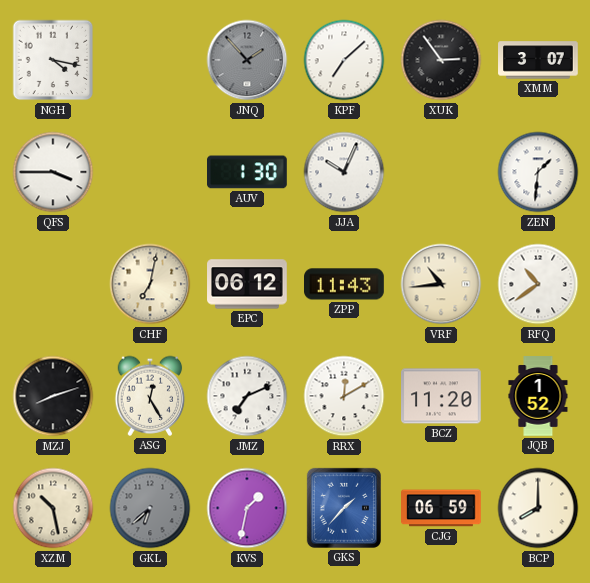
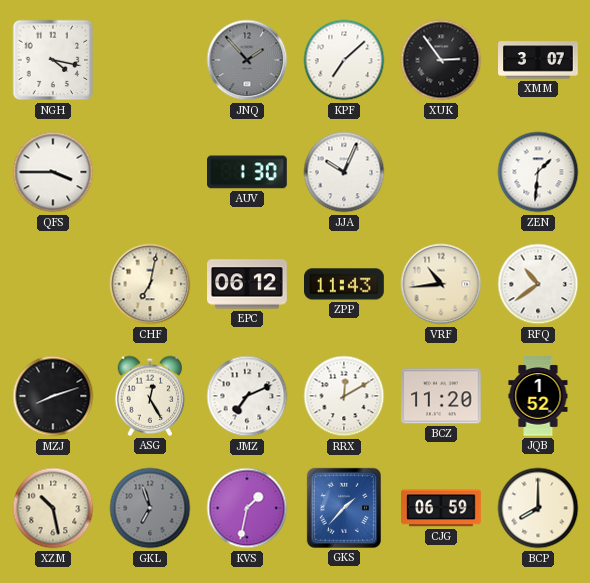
GKL: 6:38 -> 6:57
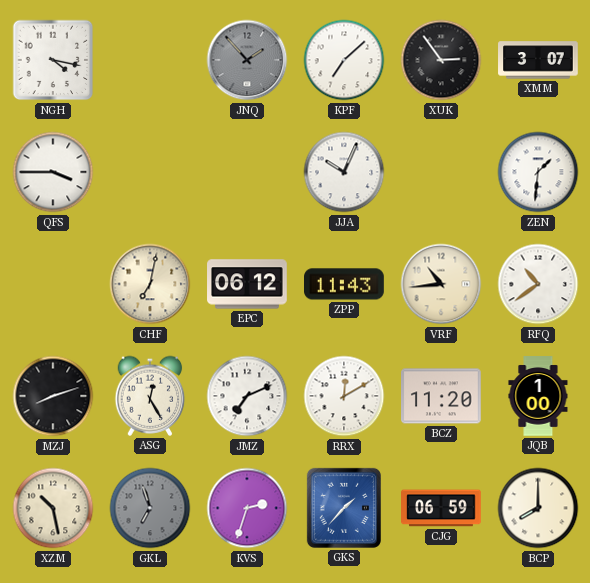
AUV: 1:30 -> none
JQB: 1:52 -> 1:00
KVS: 1:32 -> 2:33
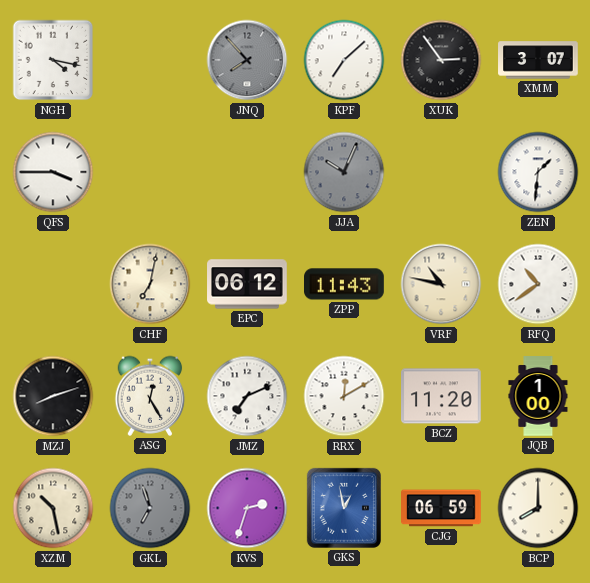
JNQ: 1:53 -> 7:53
JJA dial: white -> grey
VRF: 10:44 -> 10:47
GKS: 1:37 -> 12:58
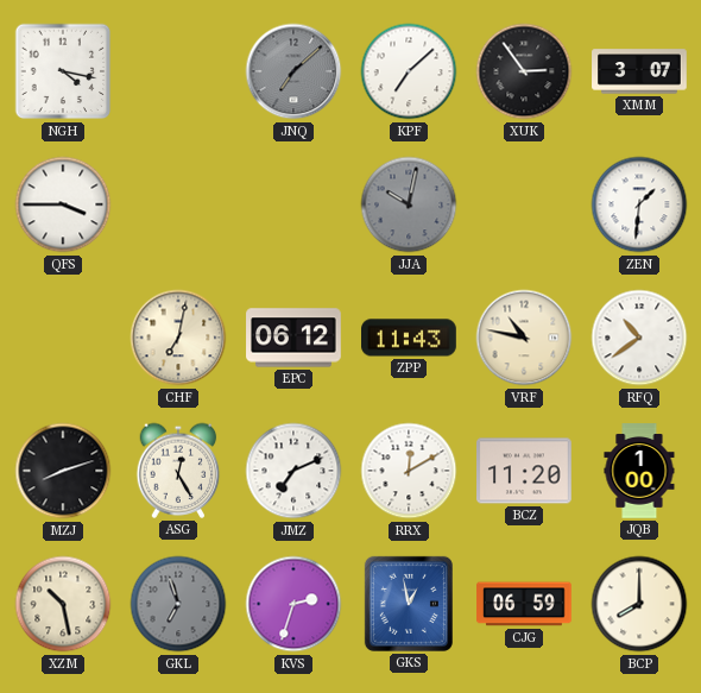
JNQ: 7:53 -> 7:08
JJA: 10:04 -> 10:02
